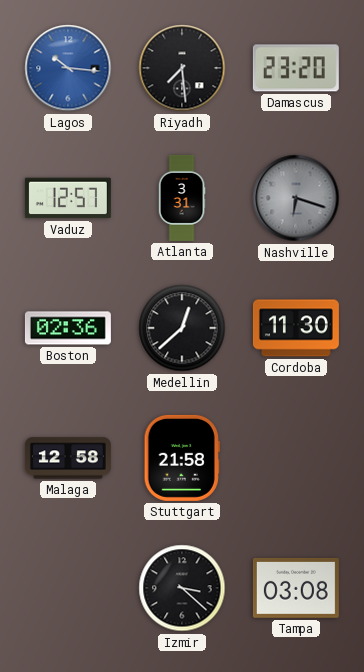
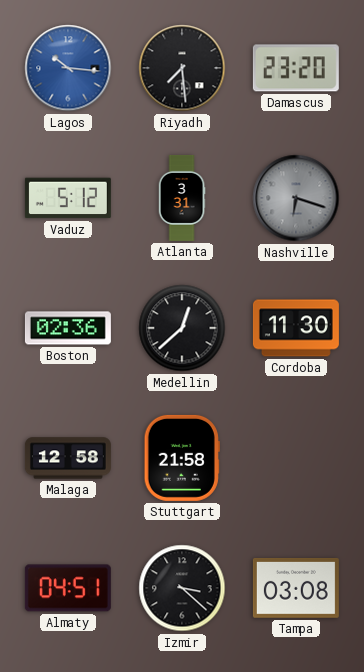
Vaduz: 12:57 -> 5:12
Almaty: none -> 04:51
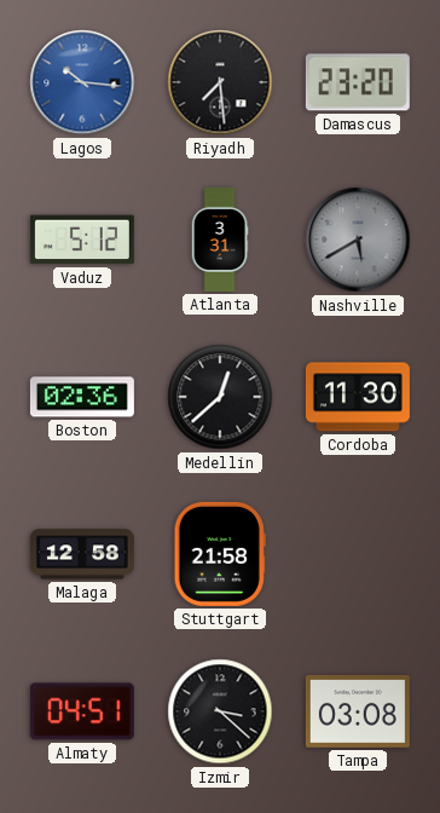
Nashville: 6:18 -> 5:40
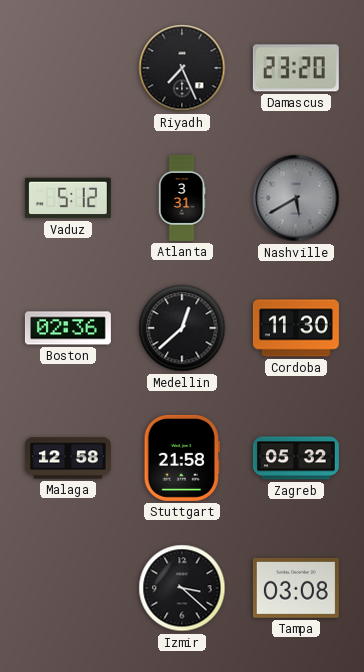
Lagos: 10:16 -> none
Riyadh: 7:29 -> 7:26
Zagreb: none -> 05:32
Almaty: 04:51 -> none
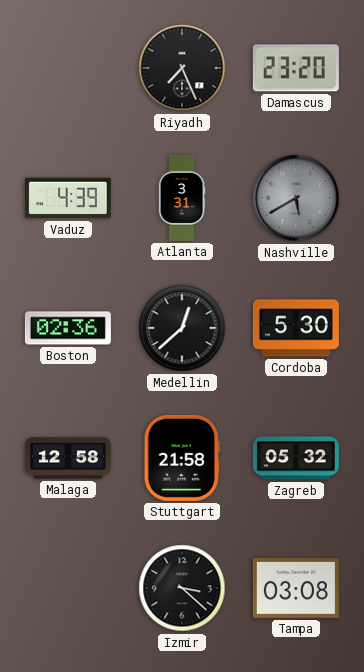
Vaduz: 5:12 -> 4:39
Cordoba: 11:30 -> 5:30
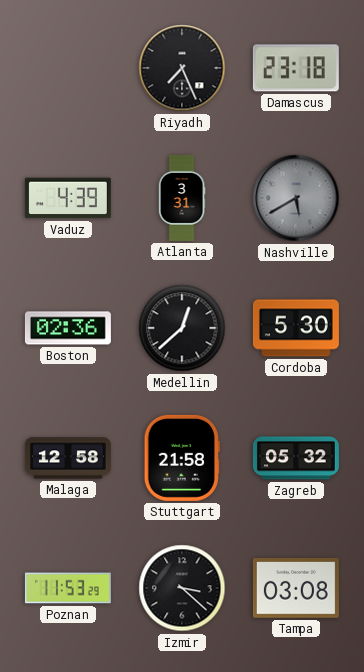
Damascus: 23:20 -> 23:18
Poznan: none -> 11:53
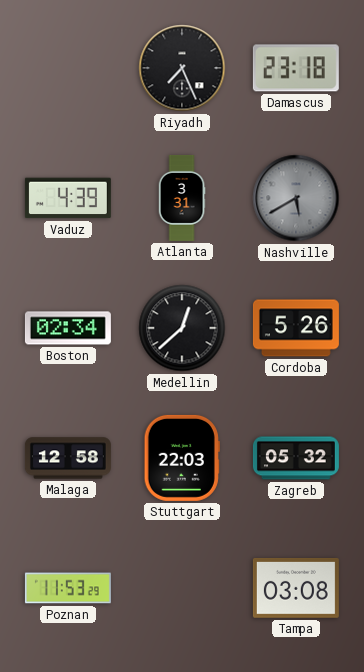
Boston: 02:36 -> 02:34
Cordoba: 5:30 -> 5:26
Stuttgart: 21:58 -> 22:03
Izmir: 3:22 -> none
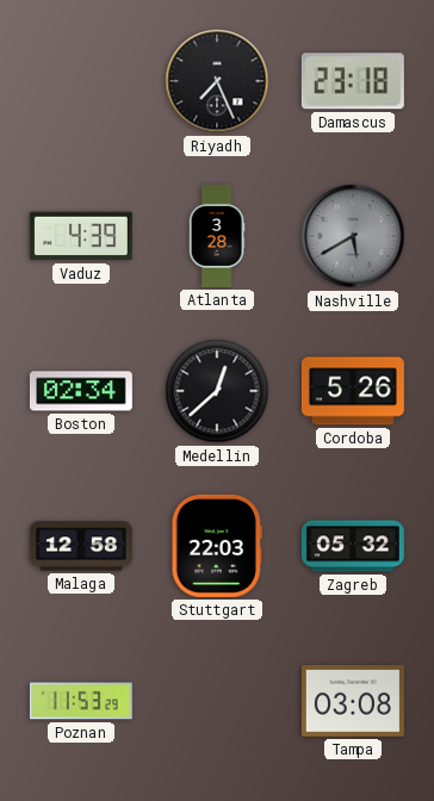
Atlanta: 3:31 -> 3:28
